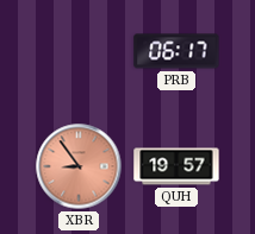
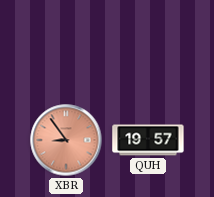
PRB: 06:17 -> none
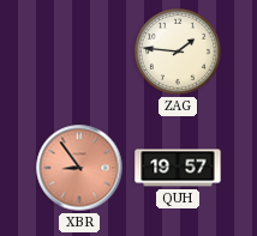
ZAG: none -> 1:46
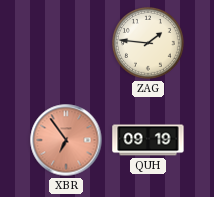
XBR: 8:54 -> 6:54
QUH: 19:57 -> 09:19
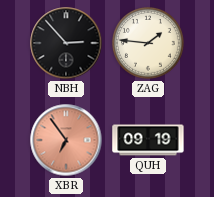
NBH: none -> 2:53
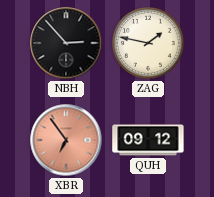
ZAG: 1:46 -> 1:47
QUH: 09:19 -> 09:12
